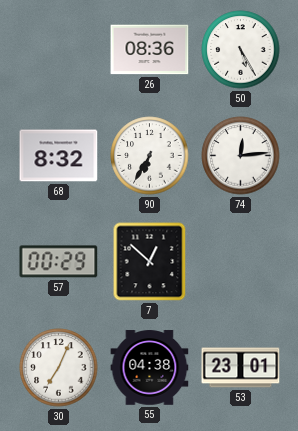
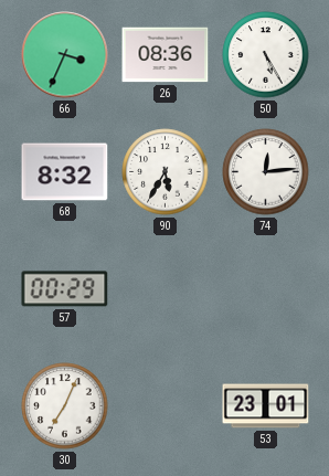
66: none -> 3:34
90: 6:35 -> 5:35
7: 12:52 -> none
55: 04:38 -> none
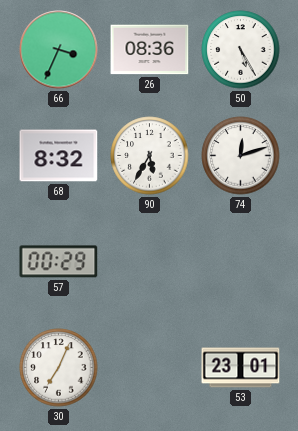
74: 12:14 -> 12:12
